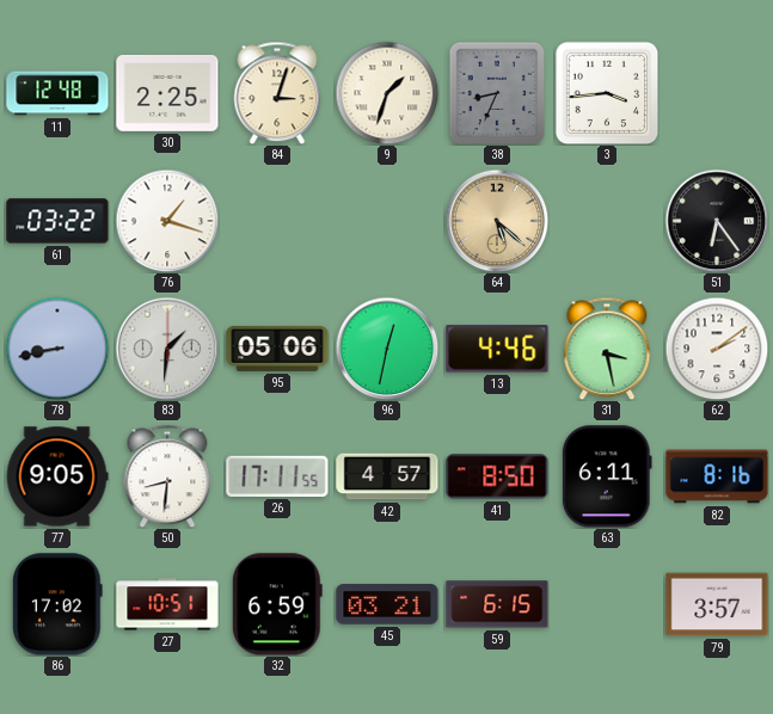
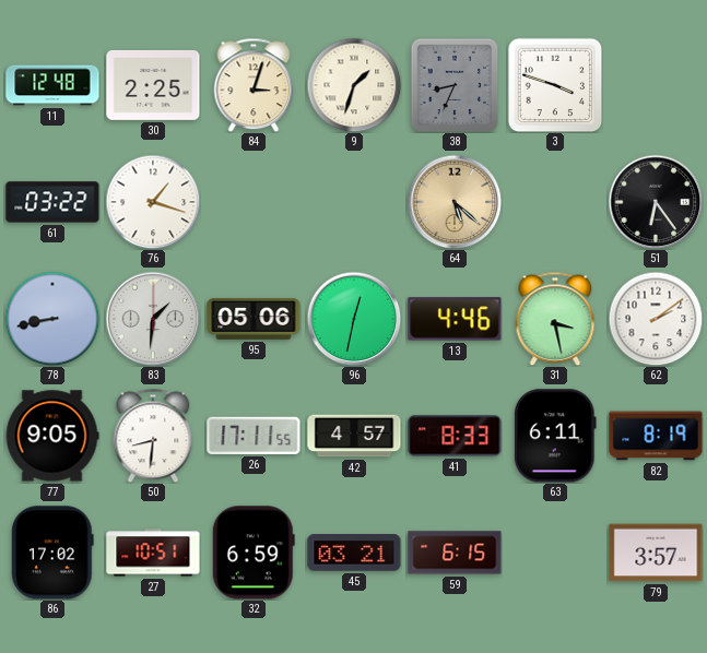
3: 3:44 -> 3:48
41: 8:50 -> 8:33
82: 8:16 -> 8:19
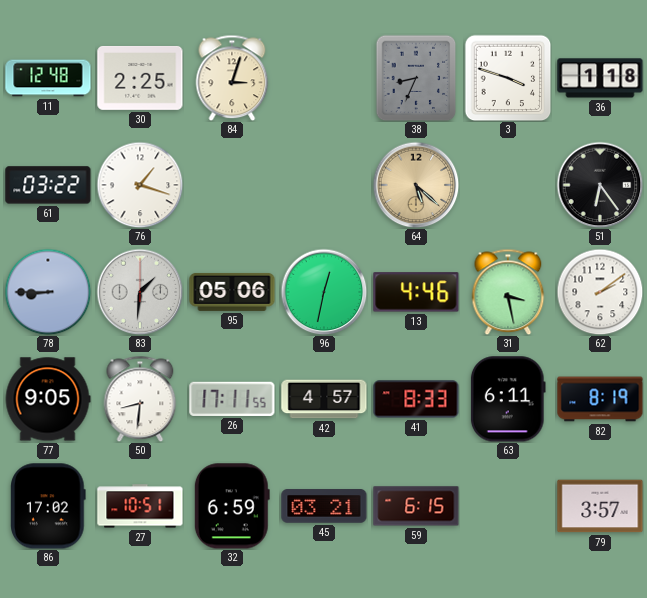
9: 1:33 -> none
36: none -> 1:18
78: 8:43 -> 8:45
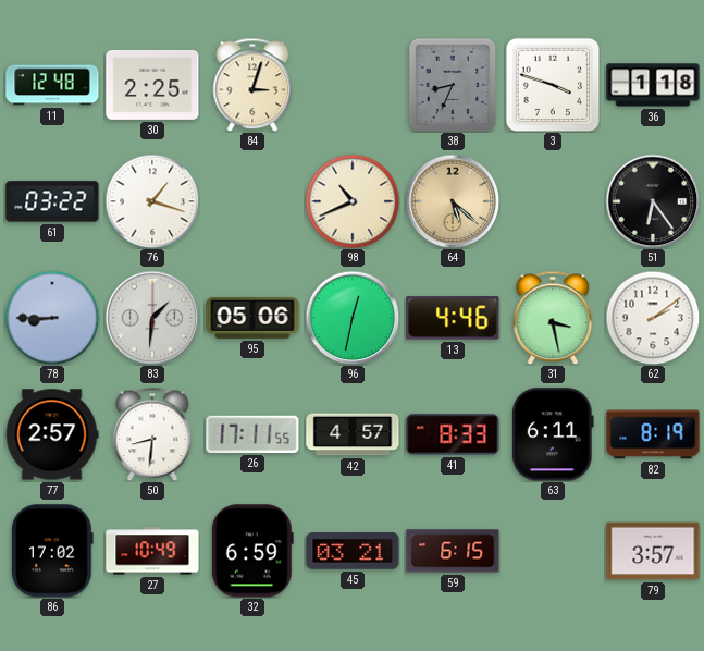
98: none -> 10:41
77: 9:05 -> 2:57
27: 10:51 -> 10:49
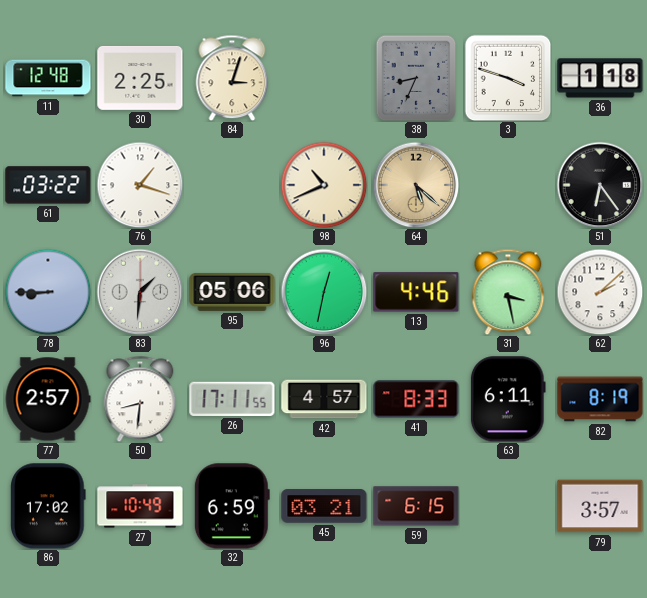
62: 2:09 -> 2:08
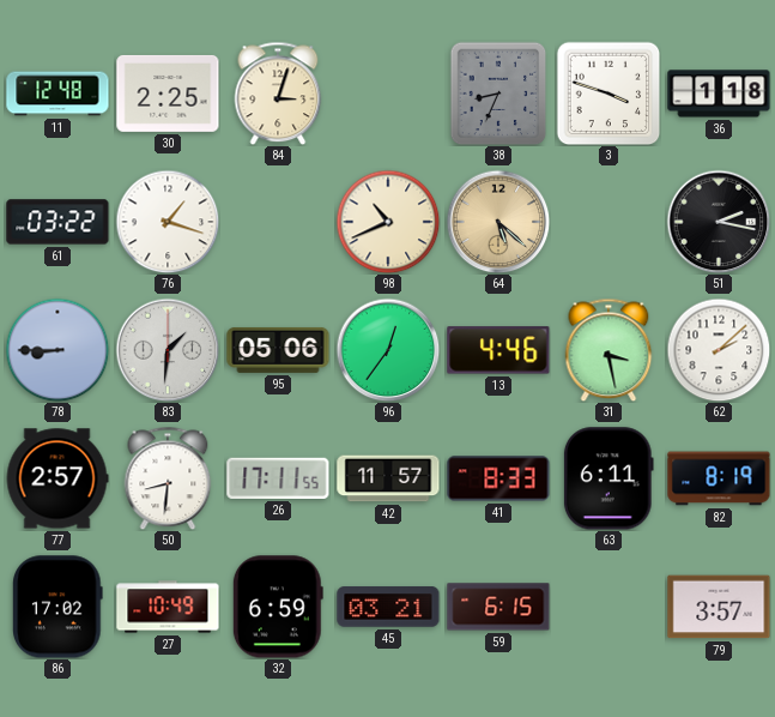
51: 6:24 -> 2:17
96: 12:32 -> 12:36
42: 4:57 -> 11:57
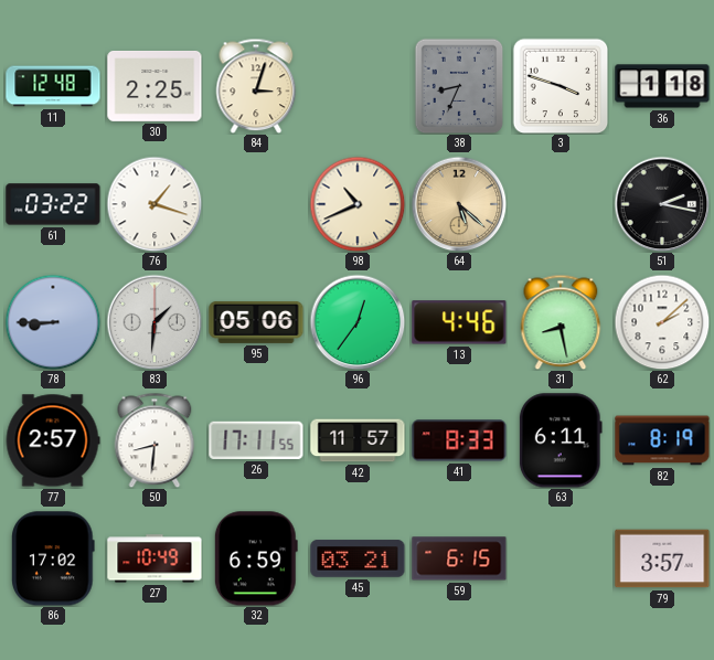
31: 3:28 -> 8:28
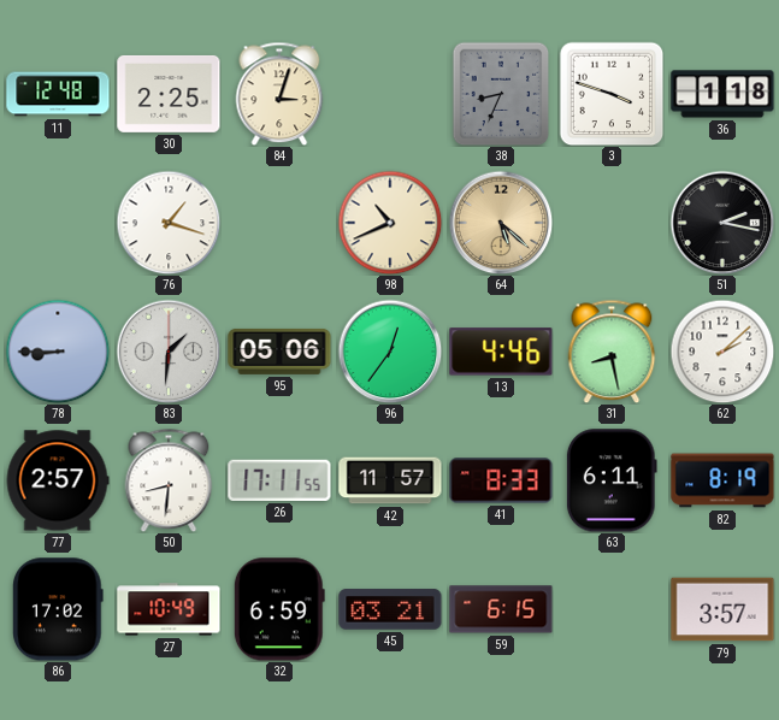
61: 03:22 -> none
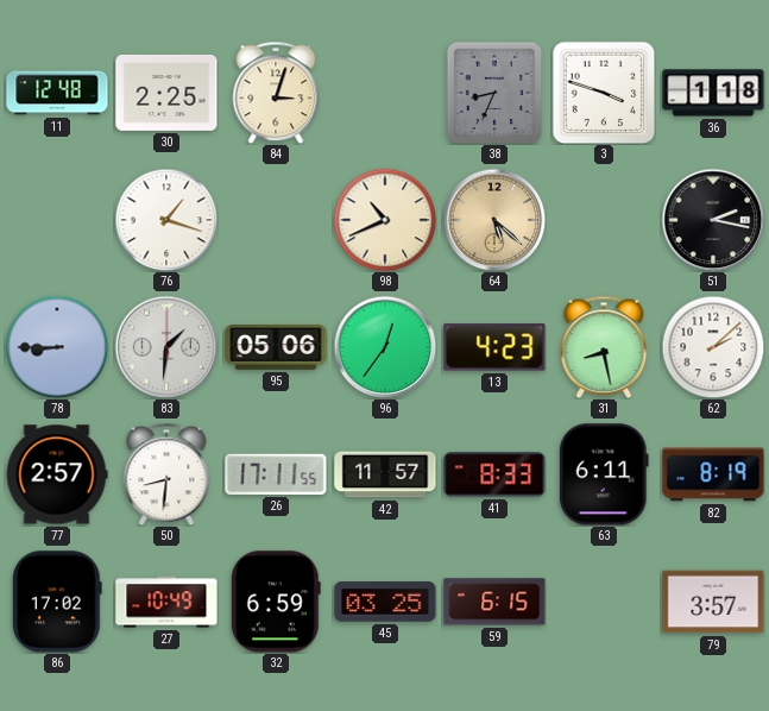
13: 4:46 -> 4:23
45: 03:21 -> 03:25
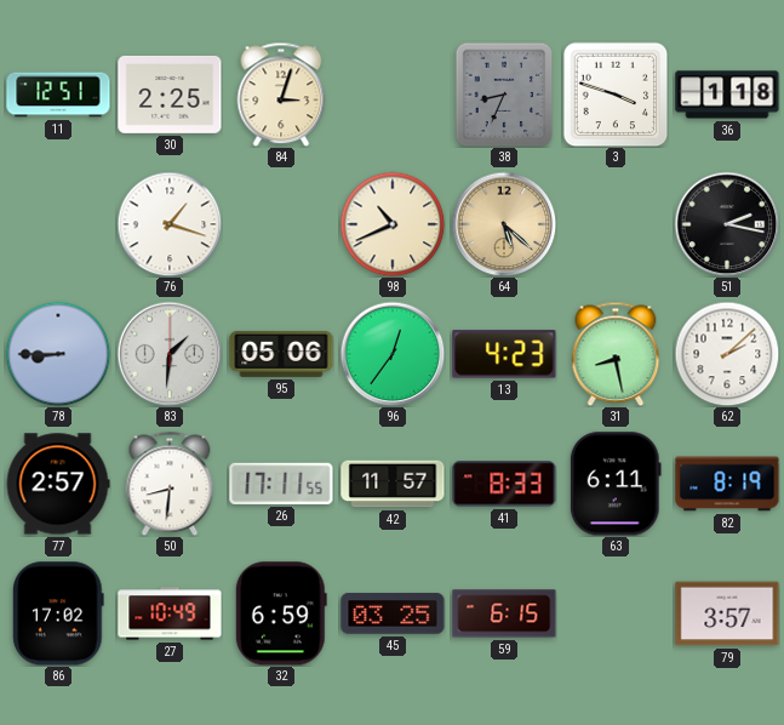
11: 12:48 -> 12:51
